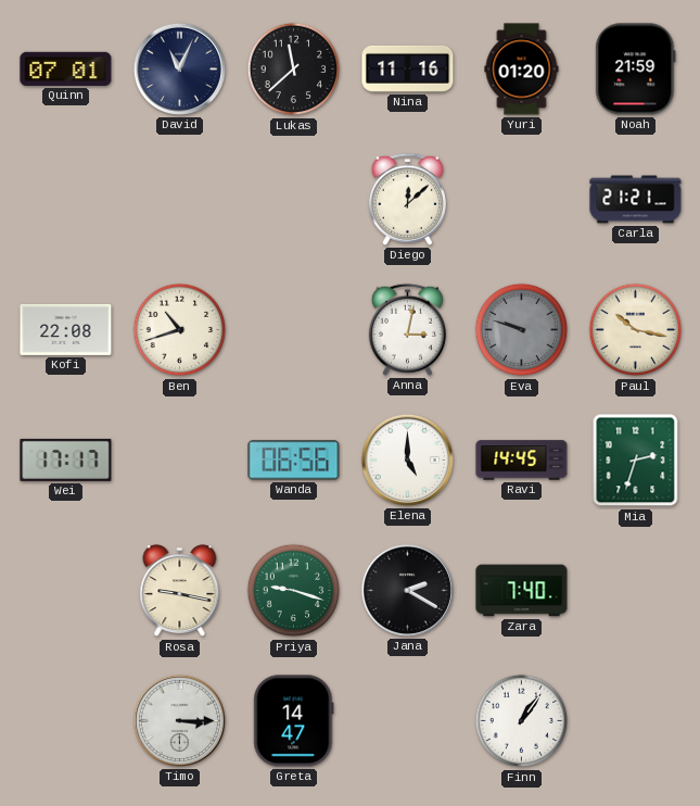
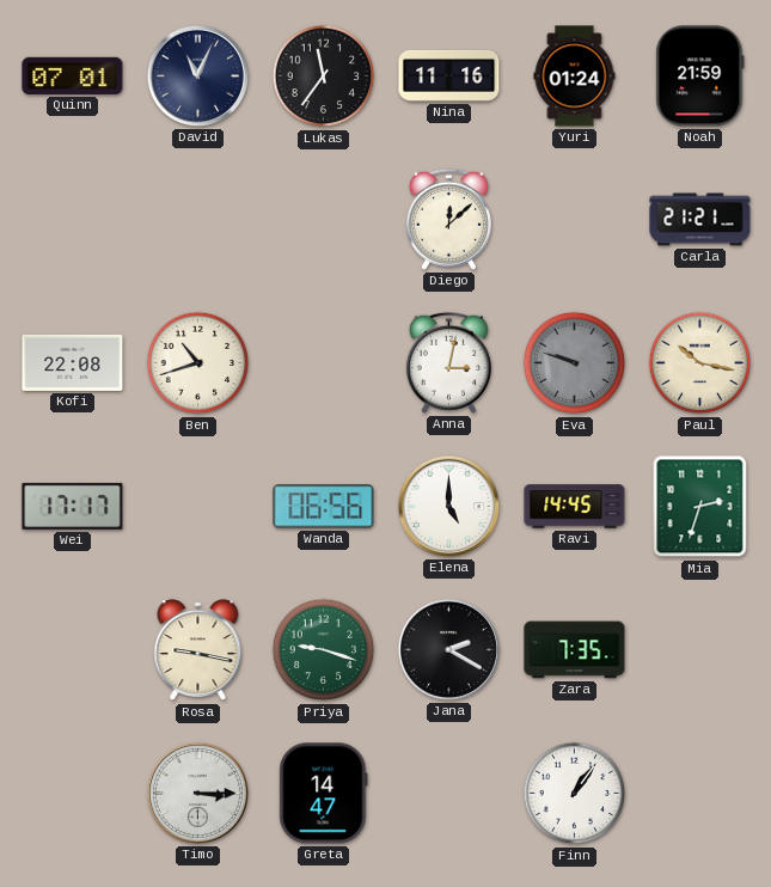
Lukas: 11:38 -> 11:36
Yuri: 01:20 -> 01:24
Zara: 7:40 -> 7:35
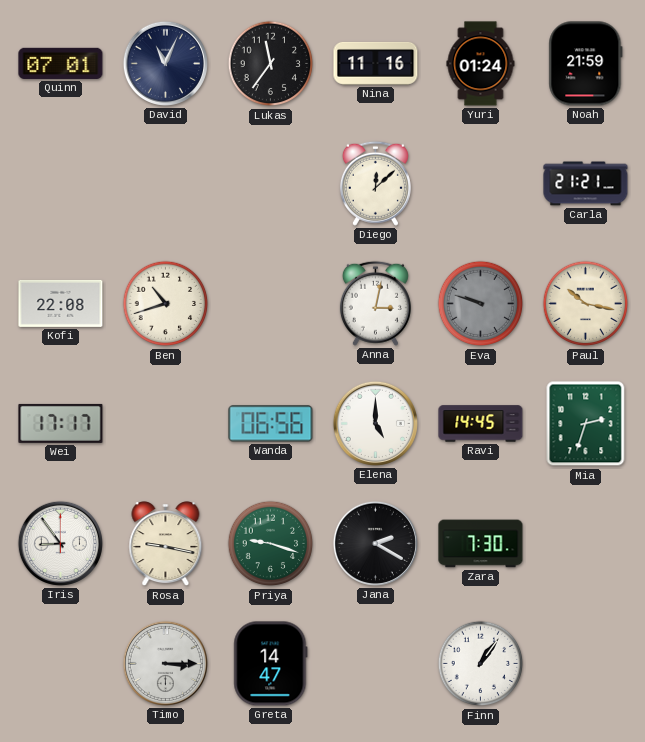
Iris: none -> 8:54
Zara: 7:35 -> 7:30
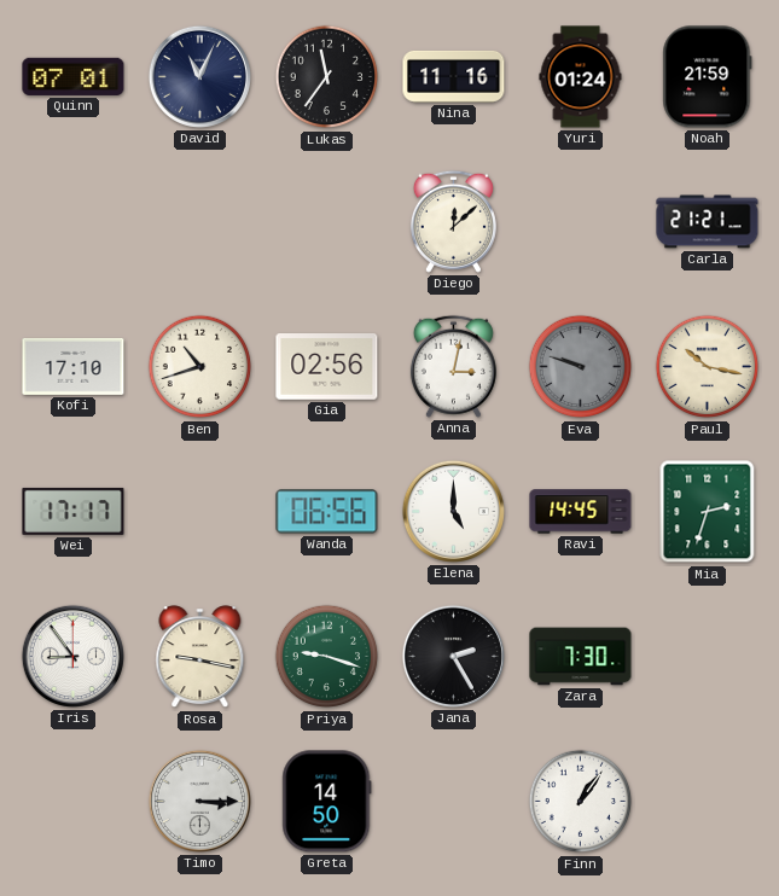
Kofi: 22:08 -> 17:10
Gia: none -> 02:56
Jana: 2:20 -> 2:25
Greta: 14:47 -> 14:50
